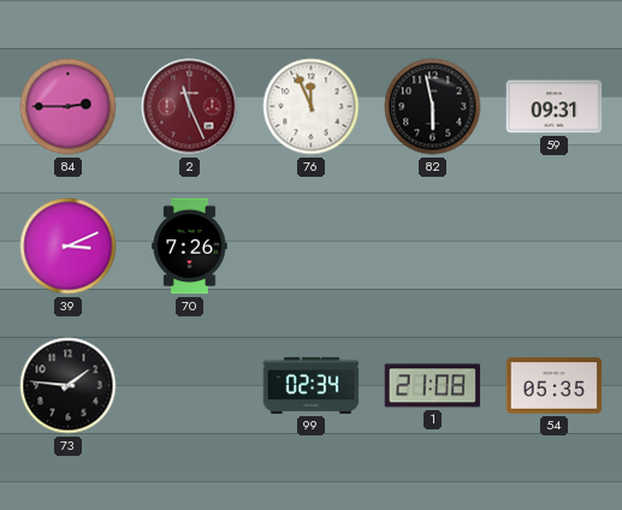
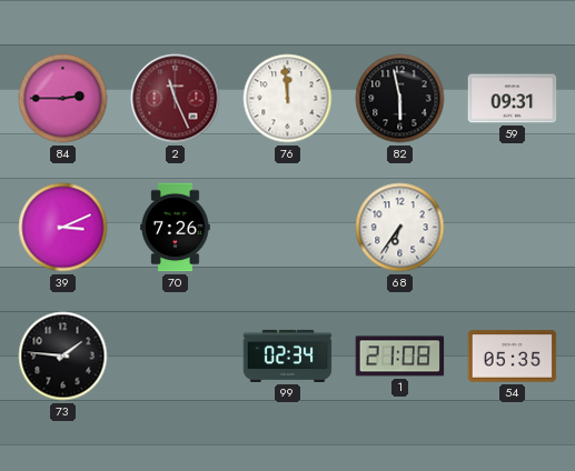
76: 11:56 -> 11:59
68: none -> 6:36
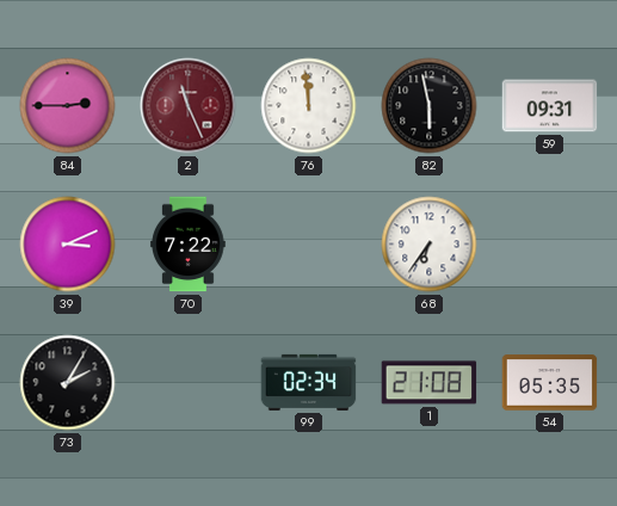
70: 7:26 -> 7:22
73: 1:46 -> 2:05
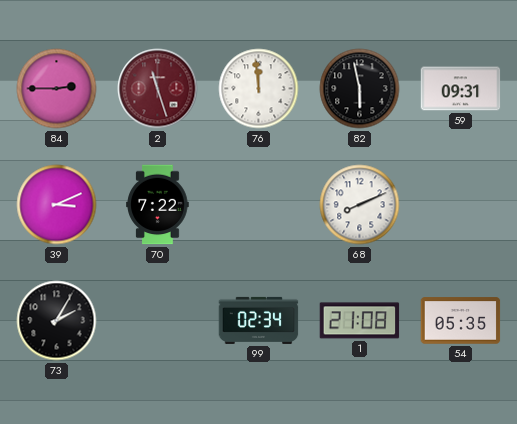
2: 11:26 -> 11:27
68: 6:36 -> 8:11
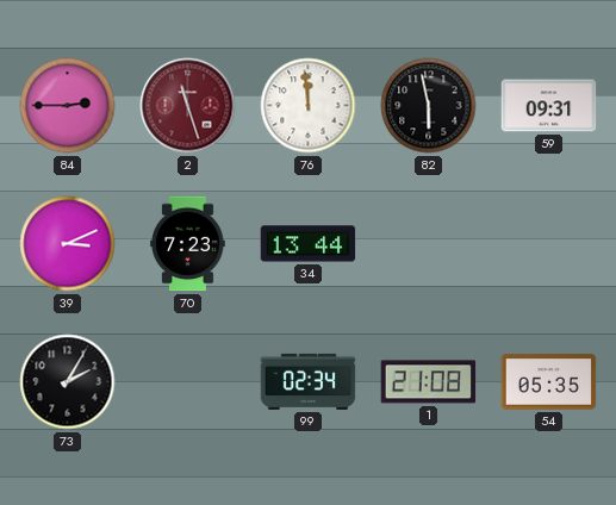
70: 7:22 -> 7:23
34: none -> 13:44
68: 8:11 -> none
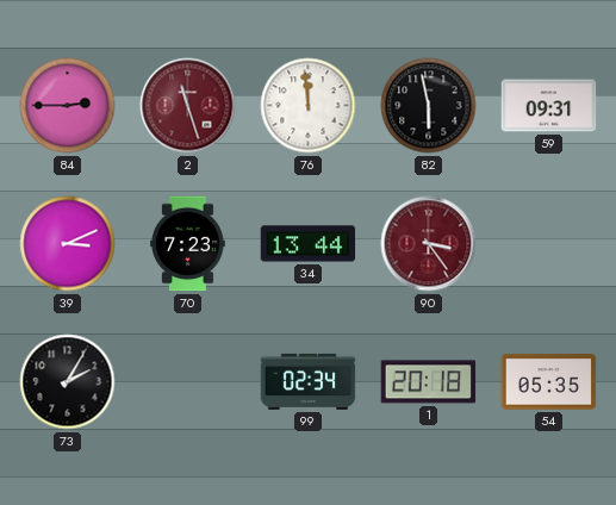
90: none -> 3:24
1: 21:08 -> 20:18
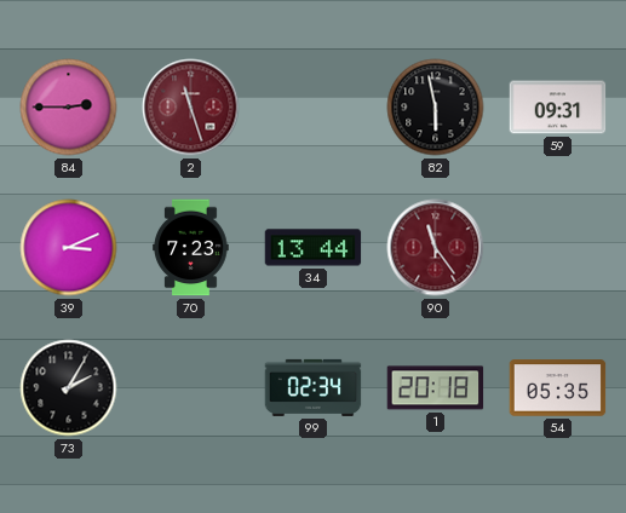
76: 11:59 -> none
90: 3:24 -> 11:24
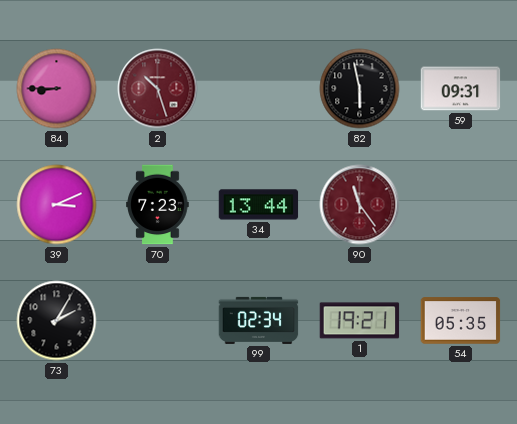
84: 2:45 -> 8:45
2: 11:27 -> 10:27
1: 20:18 -> 19:21
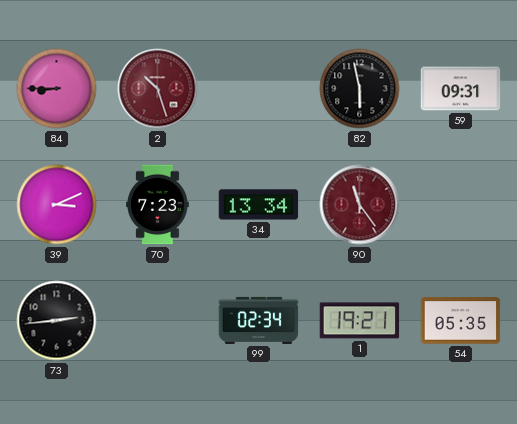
34: 13:44 -> 13:34
73: 2:05 -> 2:44
